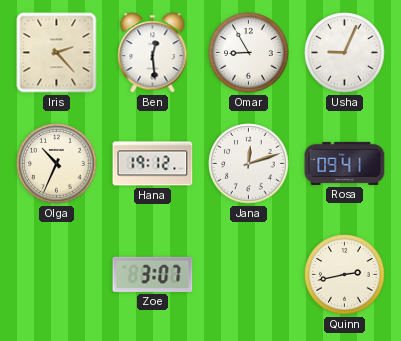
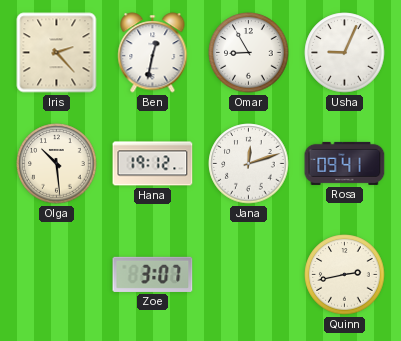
Ben: 12:29 -> 12:32
Olga: 10:34 -> 10:29
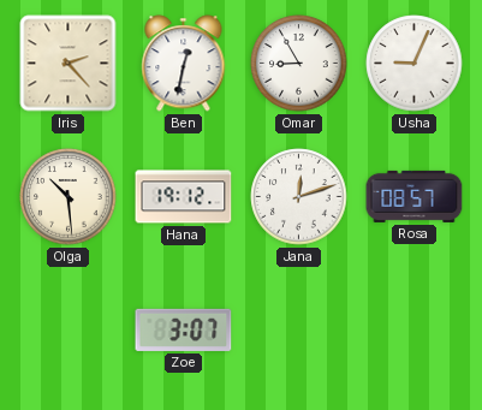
Rosa: 09:41 -> 08:57
Quinn: 2:43 -> none
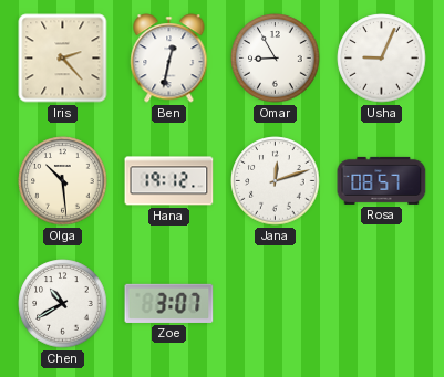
Chen: none -> 10:40
